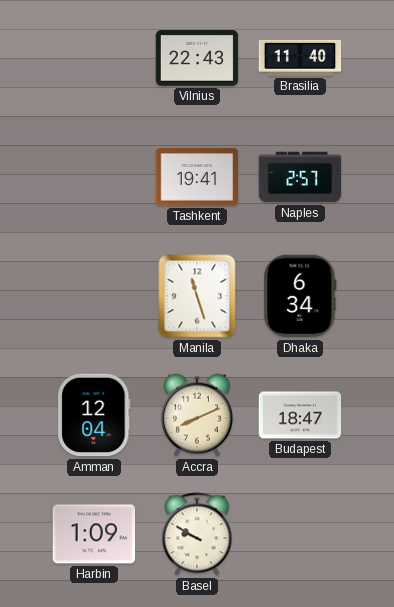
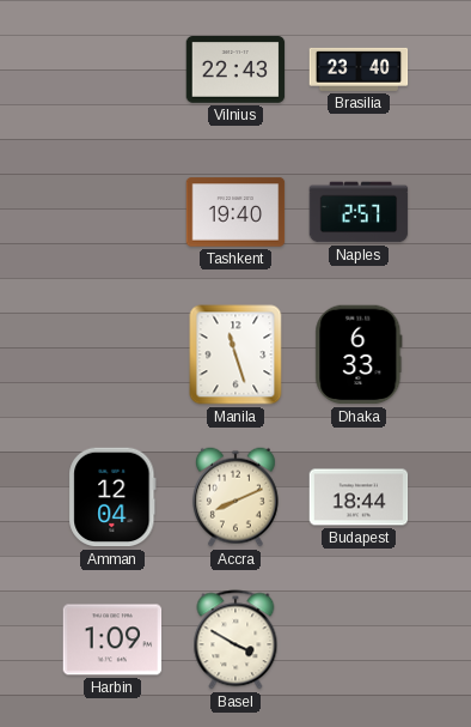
Brasilia: 11:40 -> 23:40
Tashkent: 19:41 -> 19:40
Dhaka: 6:34 -> 6:33
Budapest: 18:47 -> 18:44
Basel: 9:50 -> 3:50
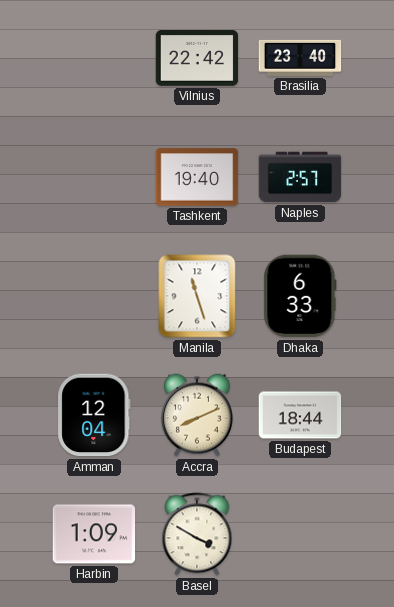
Vilnius: 22:43 -> 22:42
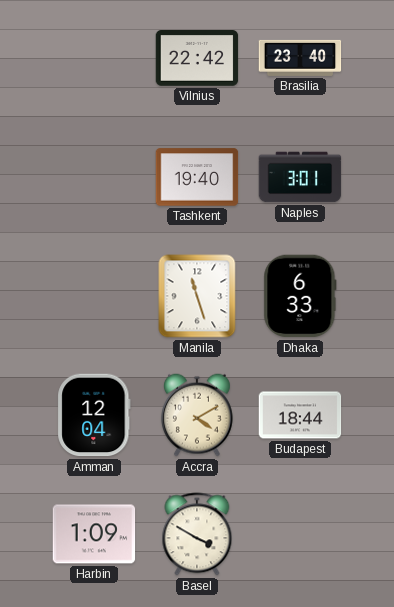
Naples: 2:57 -> 3:01
Accra: 8:11 -> 4:10
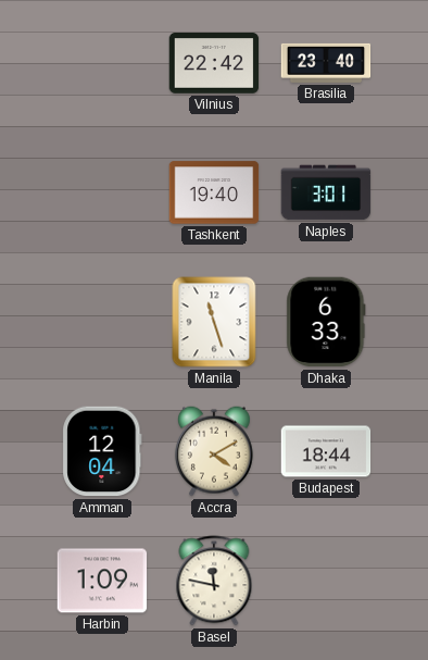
Basel: 3:50 -> 11:47
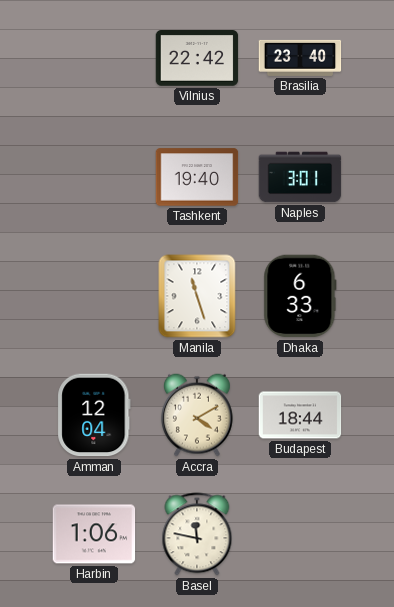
Harbin: 1:09 -> 1:06
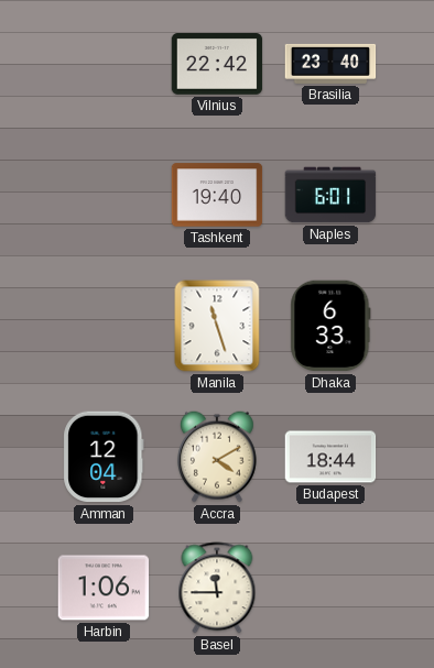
Naples: 3:01 -> 6:01
Basel: 11:47 -> 11:45
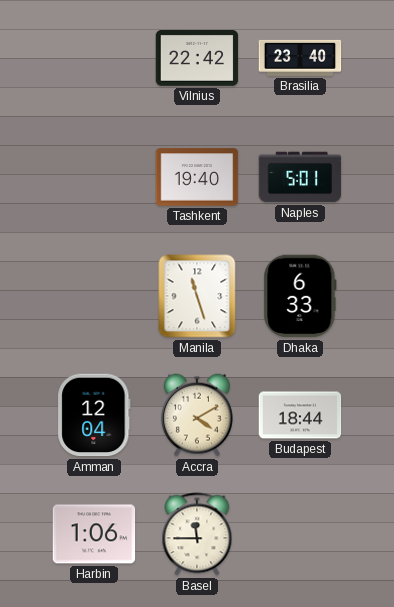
Naples: 6:01 -> 5:01
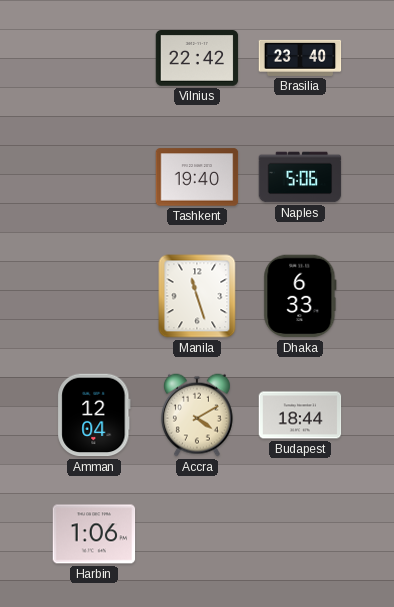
Naples: 5:01 -> 5:06
Basel: 11:45 -> none
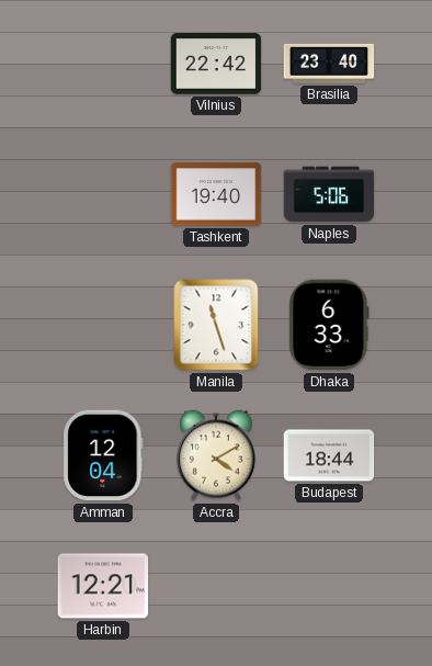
Harbin: 1:06 -> 12:21
